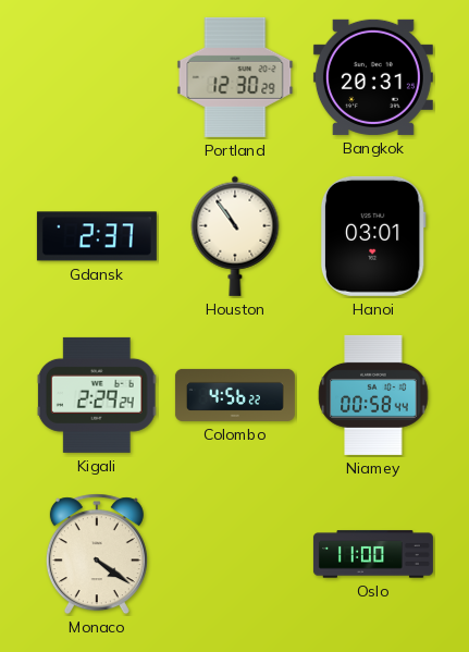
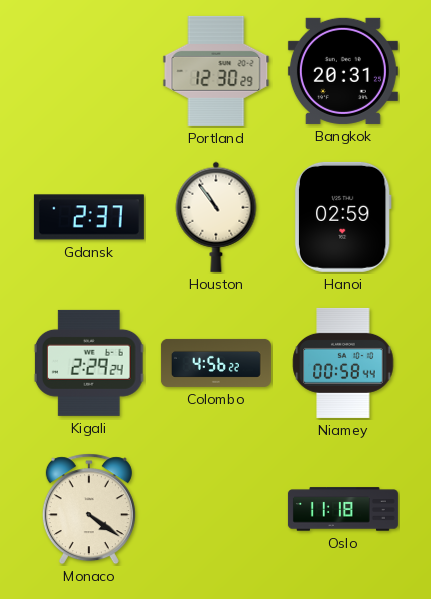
Hanoi: 03:01 -> 02:59
Oslo: 11:00 -> 11:18
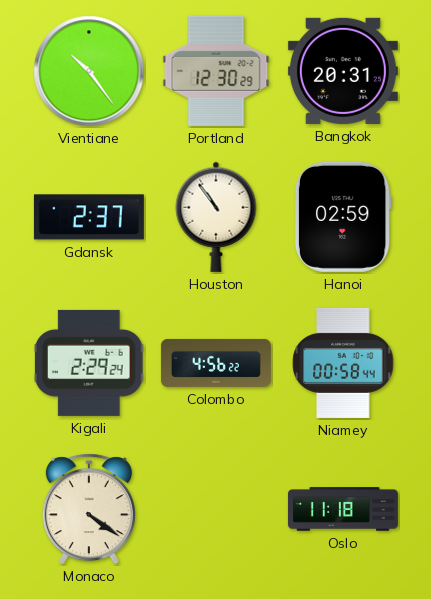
Vientiane: none -> 10:24
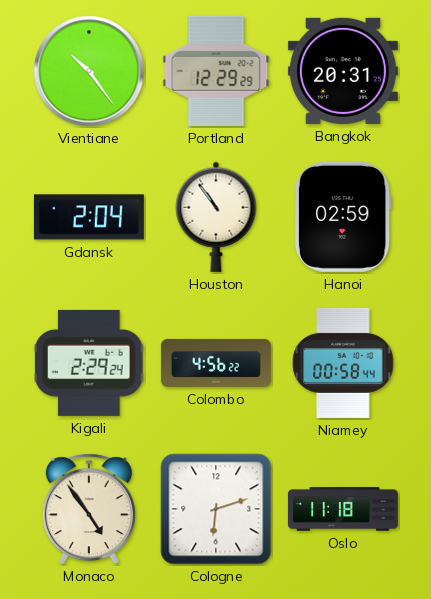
Portland: 12:30 -> 12:29
Gdansk: 2:37 -> 2:04
Monaco: 4:21 -> 4:54
Cologne: none -> 6:12
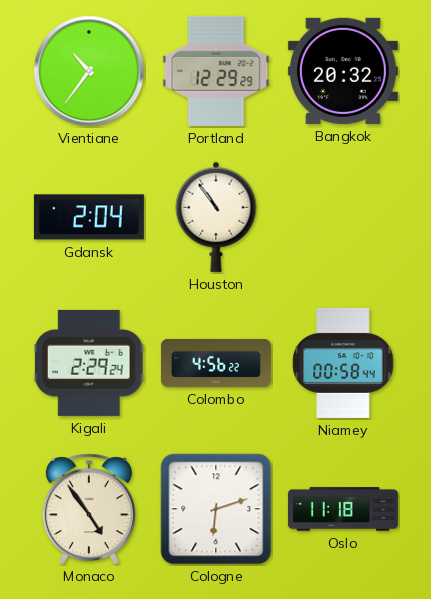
Vientiane: 10:24 -> 10:36
Bangkok: 20:31 -> 20:32
Hanoi: 02:59 -> none
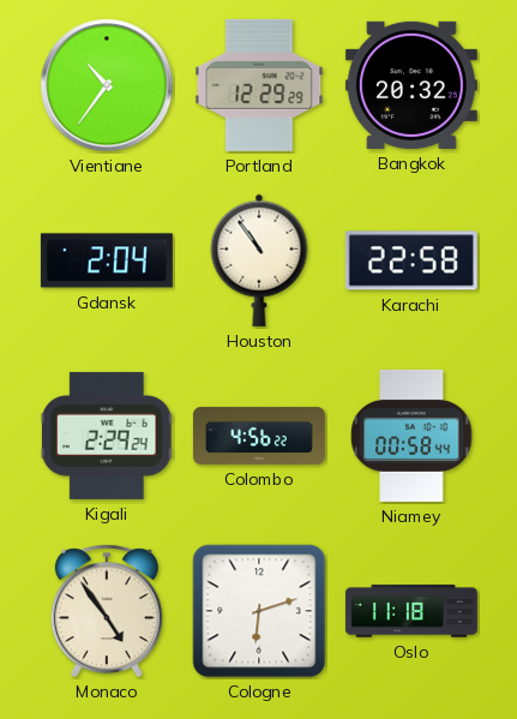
Karachi: none -> 22:58
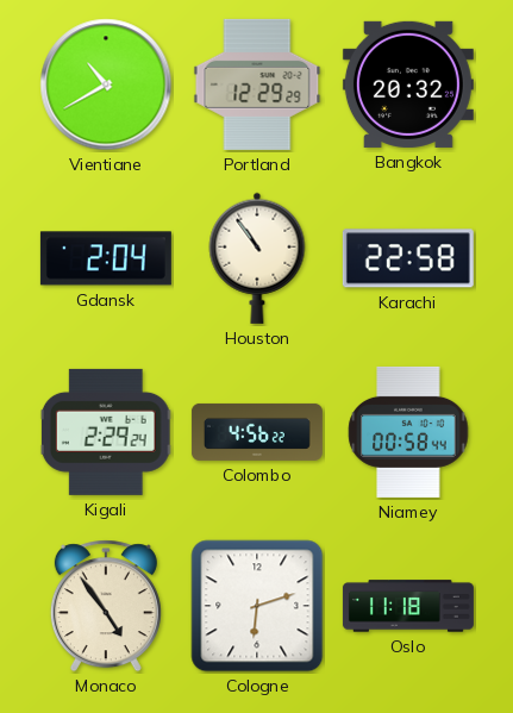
Vientiane: 10:36 -> 10:40
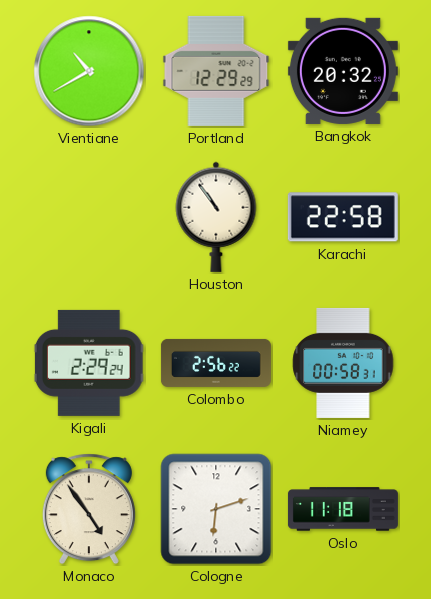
Gdansk: 2:04 -> none
Colombo: 4:56 -> 2:56
Niamey: 00:58:44 -> 00:58:31
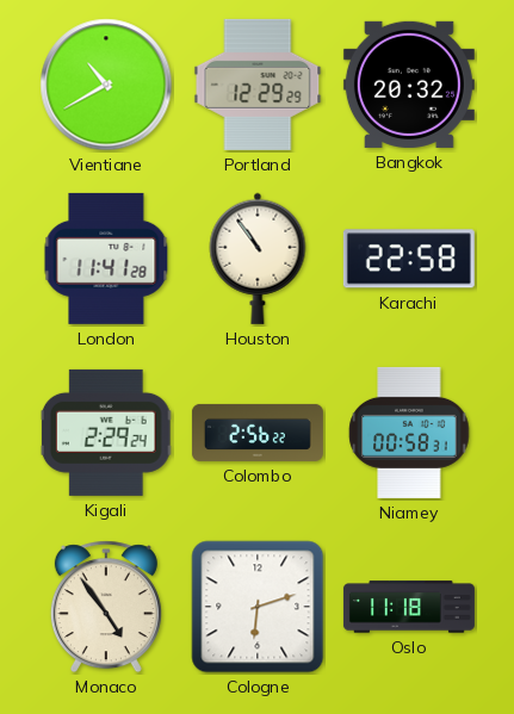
London: none -> 11:41
